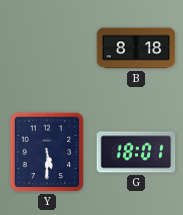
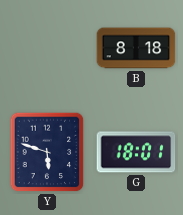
Y: 5:30 -> 5:48
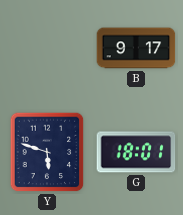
B: 8:18 -> 9:17
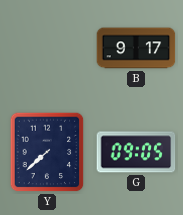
Y: 5:48 -> 7:38
G: 18:01 -> 09:05
